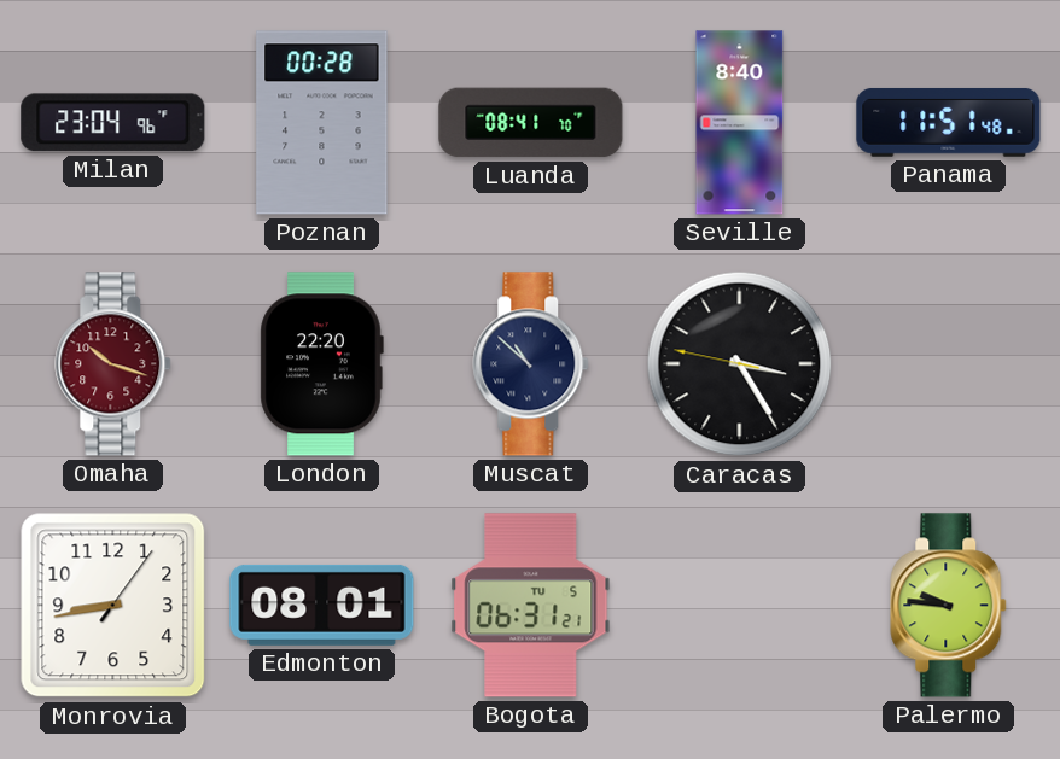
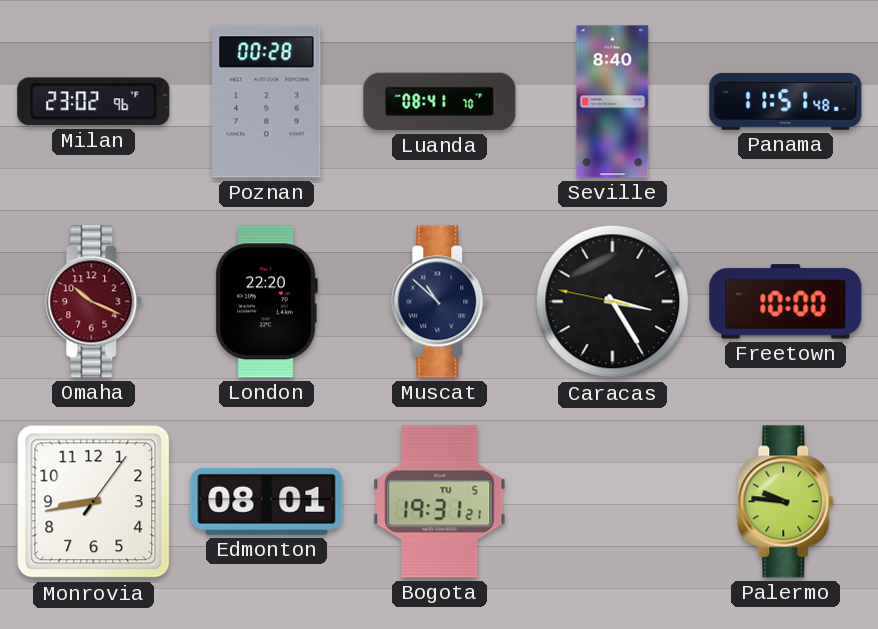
Milan: 23:04 -> 23:02
Omaha: 10:18 -> 10:19
Freetown: none -> 10:00
Bogota: 06:31 -> 19:31
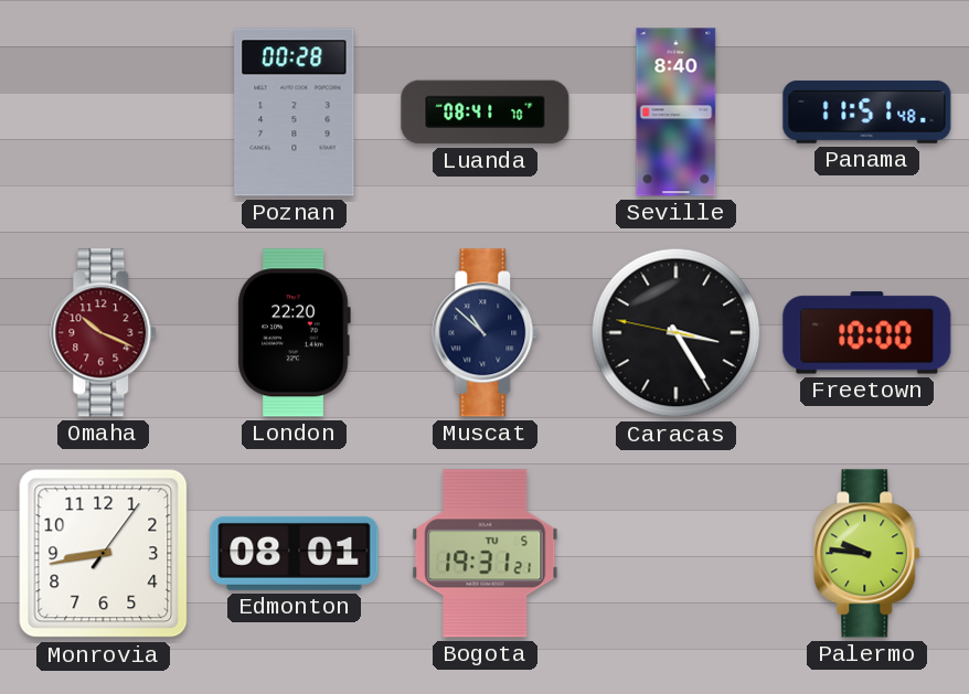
Milan: 23:02 -> none
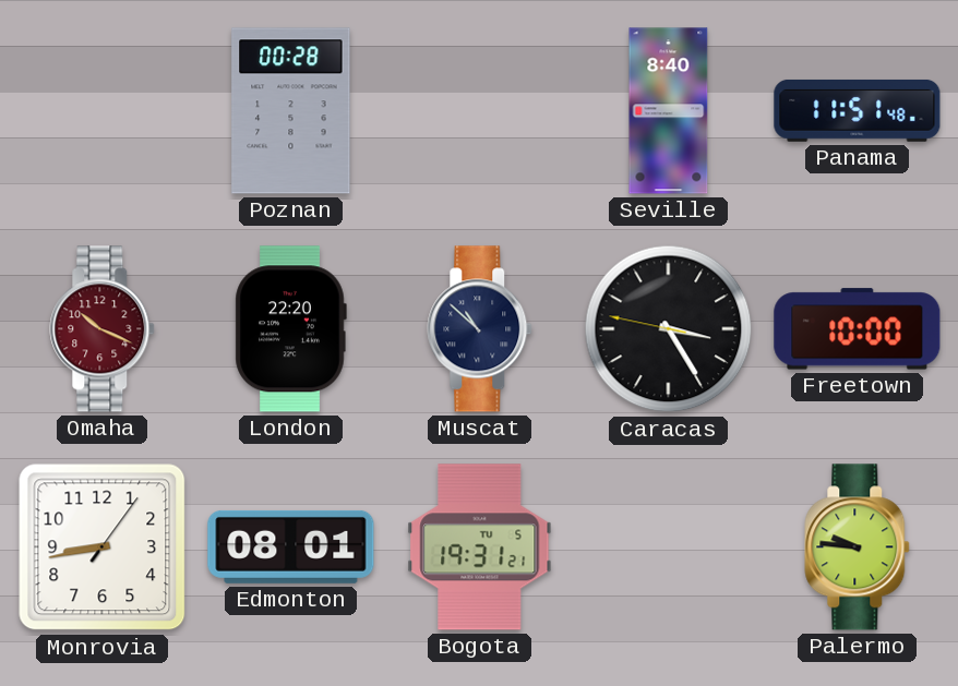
Luanda: 08:41 -> none
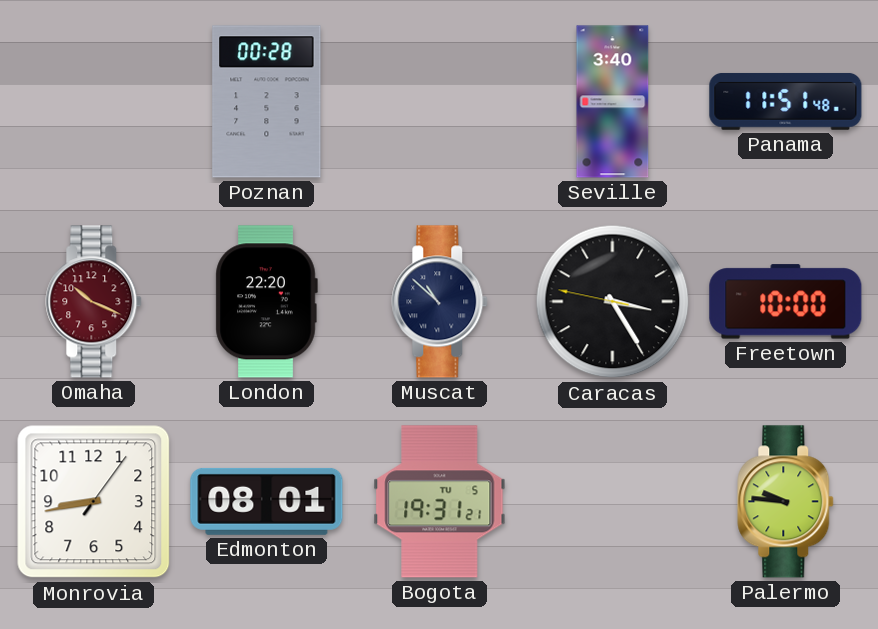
Seville: 8:40 -> 3:40
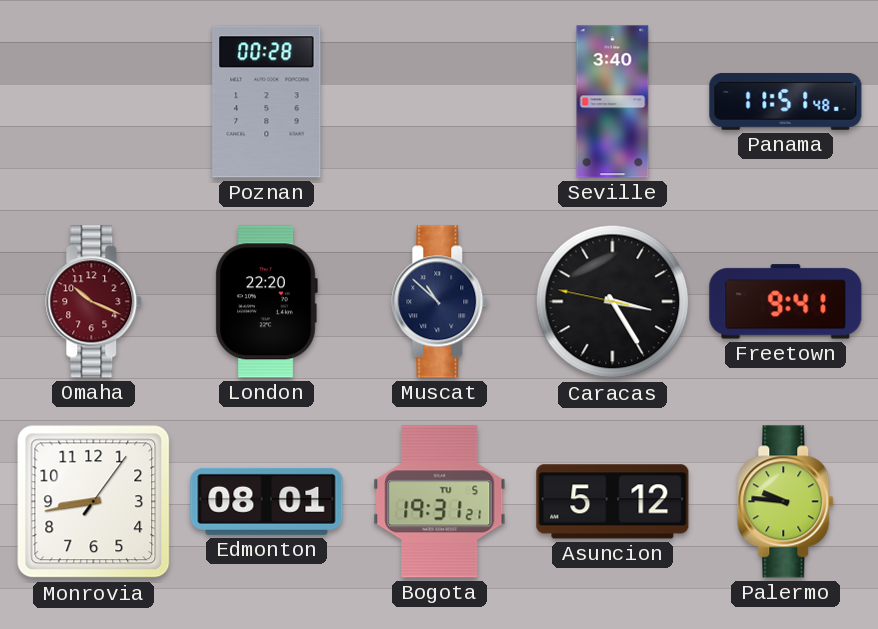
Freetown: 10:00 -> 9:41
Asuncion: none -> 5:12
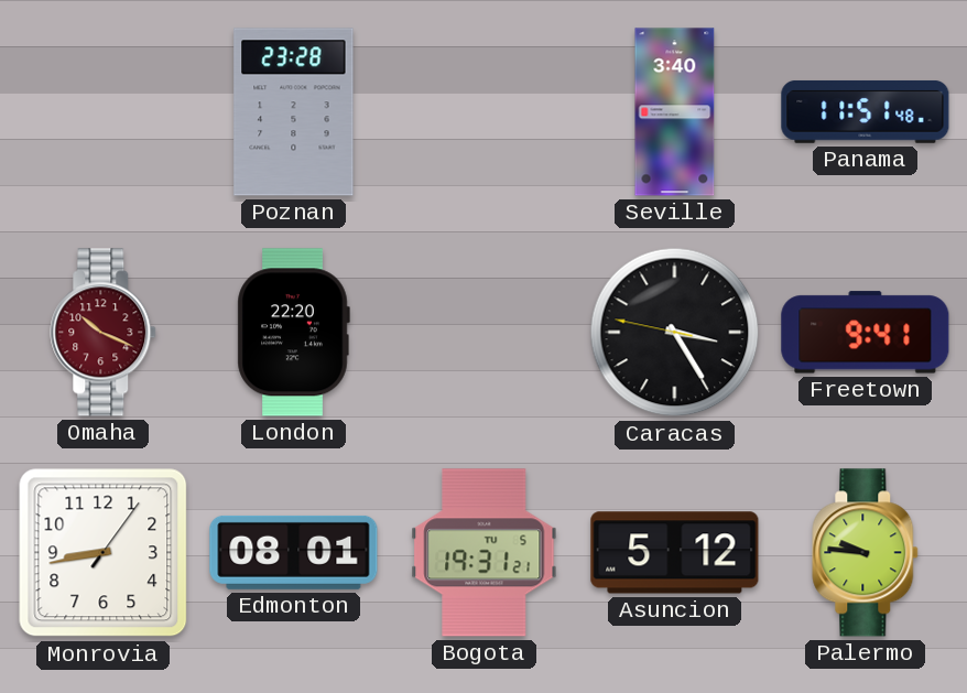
Poznan: 00:28 -> 23:28
Muscat: 10:52 -> none
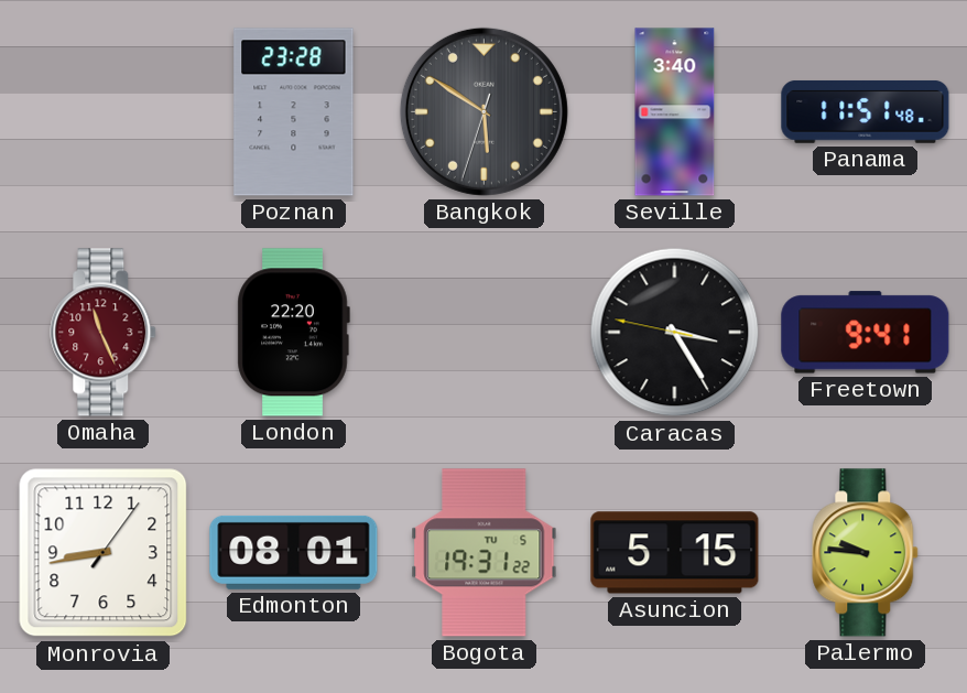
Bangkok: none -> 5:50
Omaha: 10:19 -> 11:26
Bogota: 19:31:21 -> 19:31:22
Asuncion: 5:12 -> 5:15
